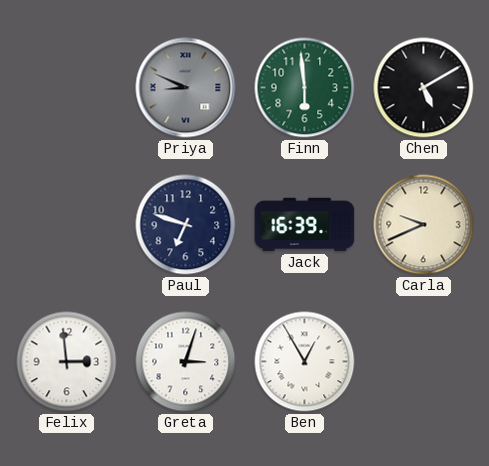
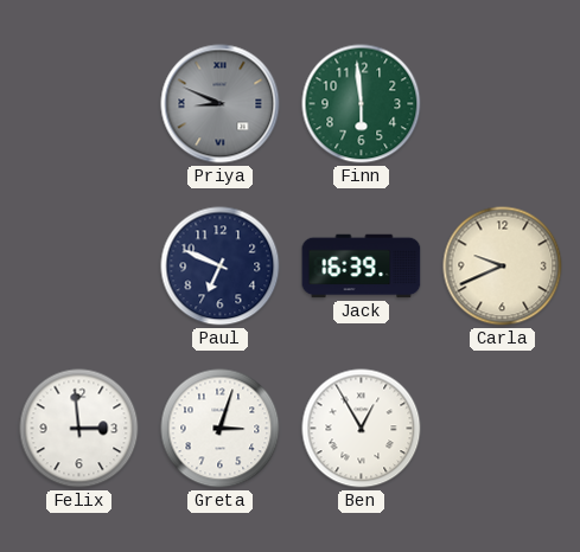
Chen: 5:10 -> none
Paul: 6:48 -> 6:49
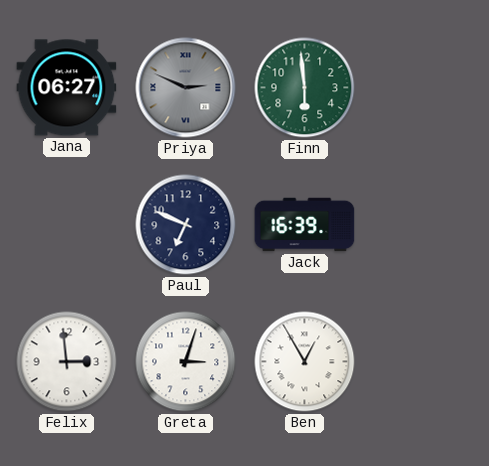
Jana: none -> 06:27
Priya: 8:49 -> 2:49
Carla: 9:41 -> none
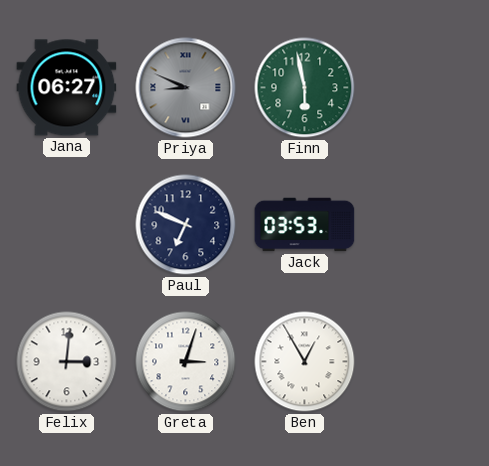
Priya: 2:49 -> 8:49
Finn: 5:59 -> 5:58
Jack: 16:39 -> 03:53
Felix: 2:59 -> 3:01
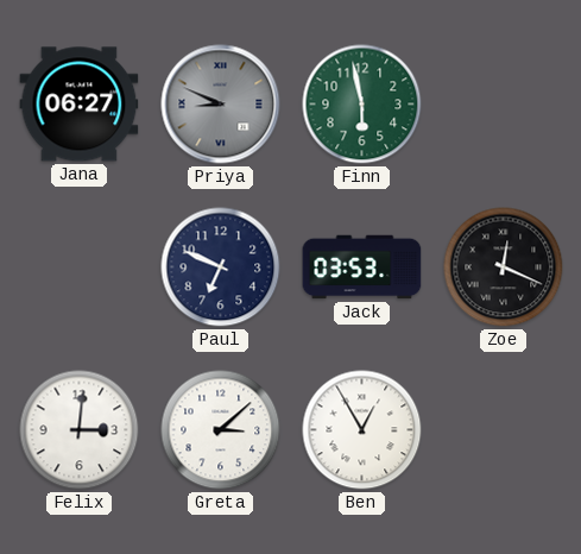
Zoe: none -> 12:19
Greta: 3:03 -> 3:08
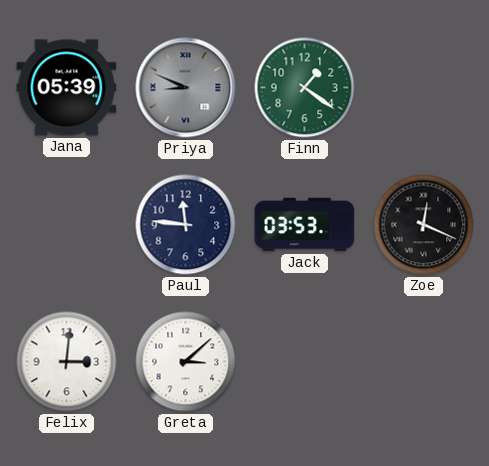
Jana: 06:27 -> 05:39
Finn: 5:58 -> 1:21
Paul: 6:49 -> 11:46
Ben: 12:55 -> none
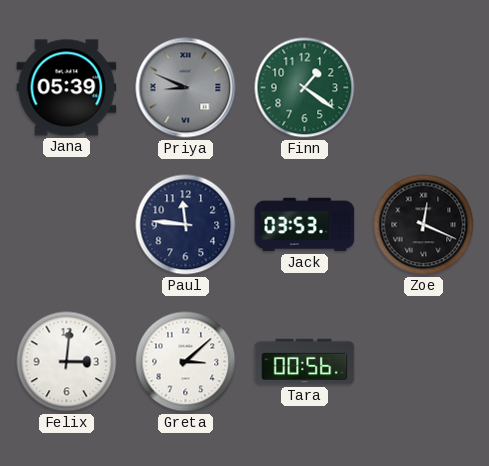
Tara: none -> 00:56
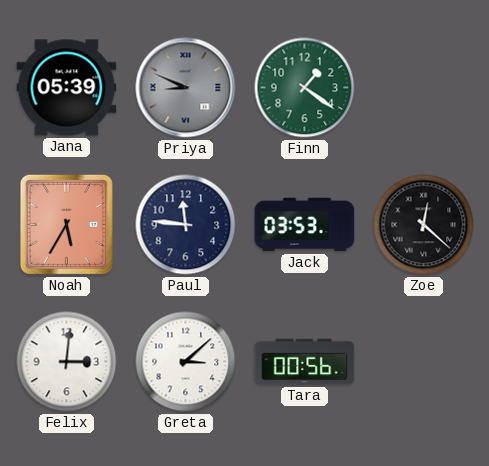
Noah: none -> 5:35
Zoe: 12:19 -> 12:22
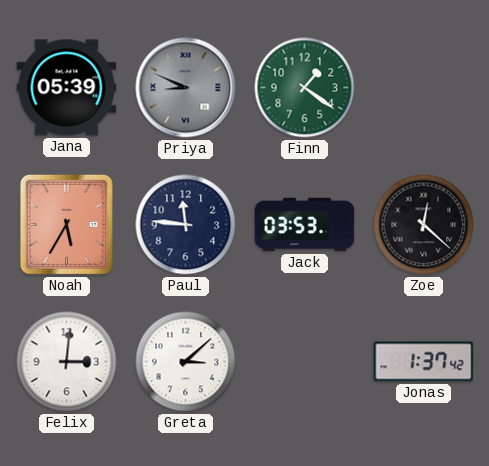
Tara: 00:56 -> none
Jonas: none -> 1:37
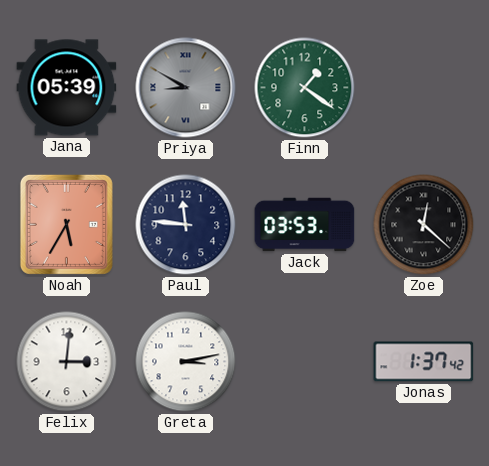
Priya: 8:49 -> 8:50
Greta: 3:08 -> 3:13
